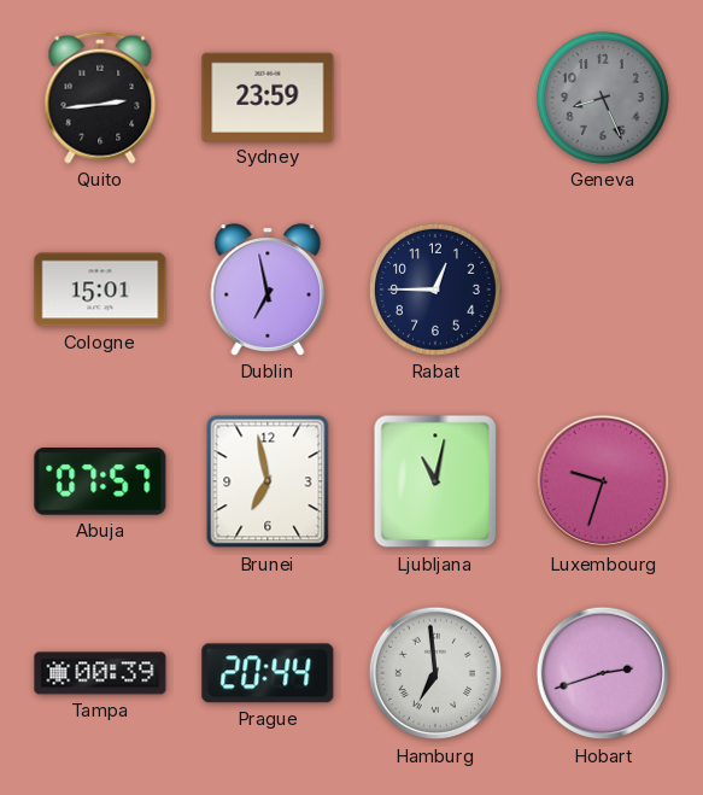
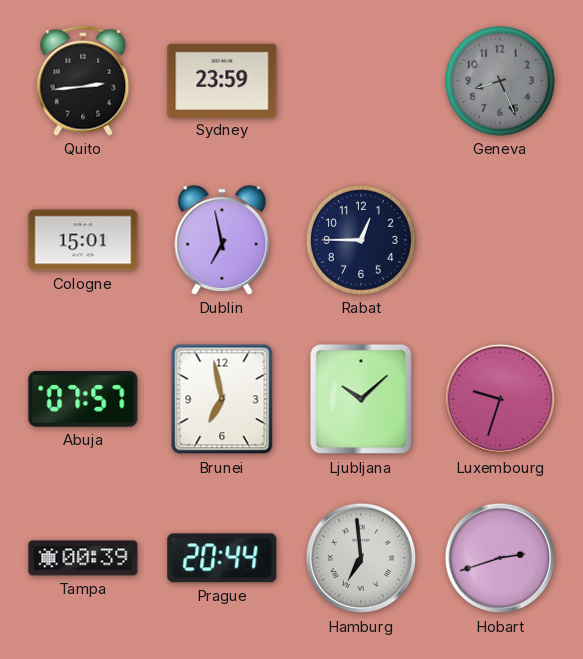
Ljubljana: 11:02 -> 10:08
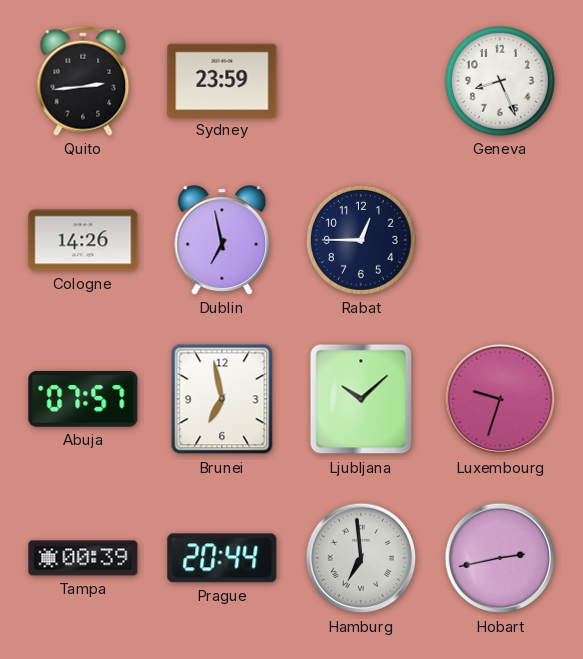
Geneva dial: grey -> white
Cologne: 15:01 -> 14:26
Hobart: 2:42 -> 2:43
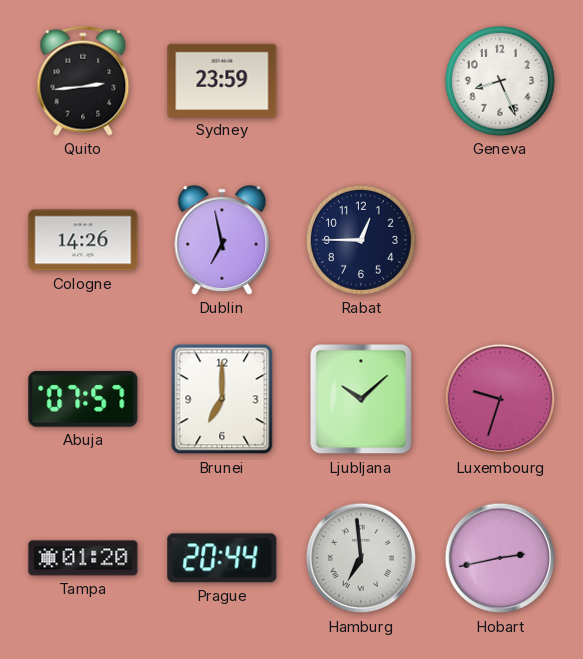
Brunei: 6:58 -> 7:00
Tampa: 00:39 -> 01:20
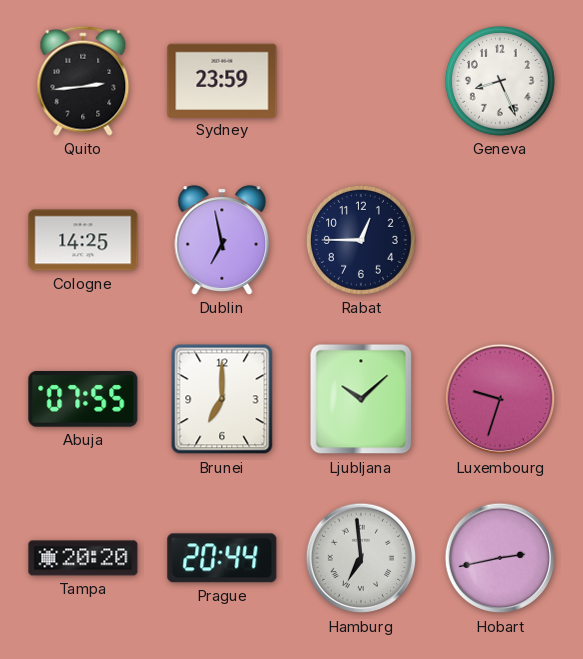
Cologne: 14:26 -> 14:25
Abuja: 07:57 -> 07:55
Tampa: 01:20 -> 20:20
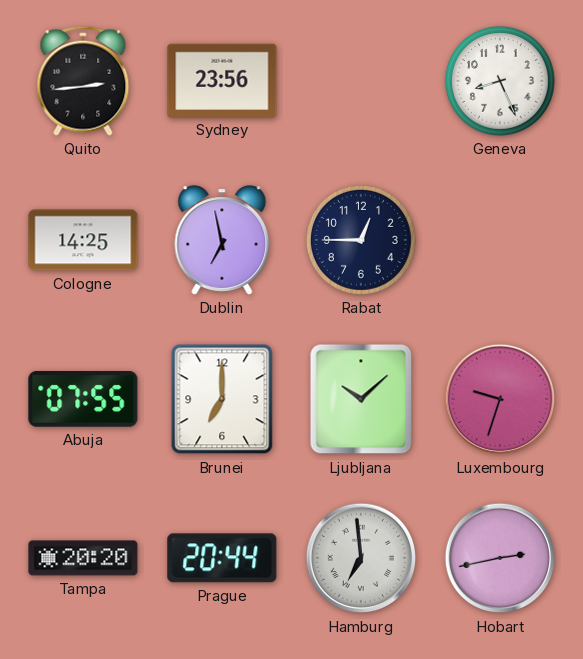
Sydney: 23:59 -> 23:56
